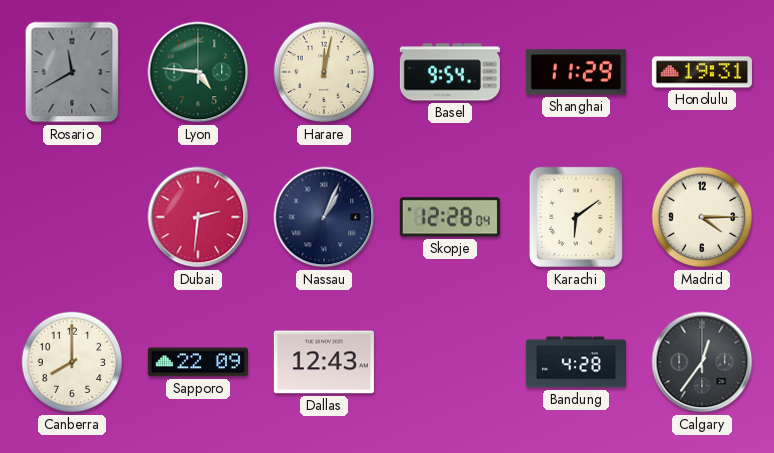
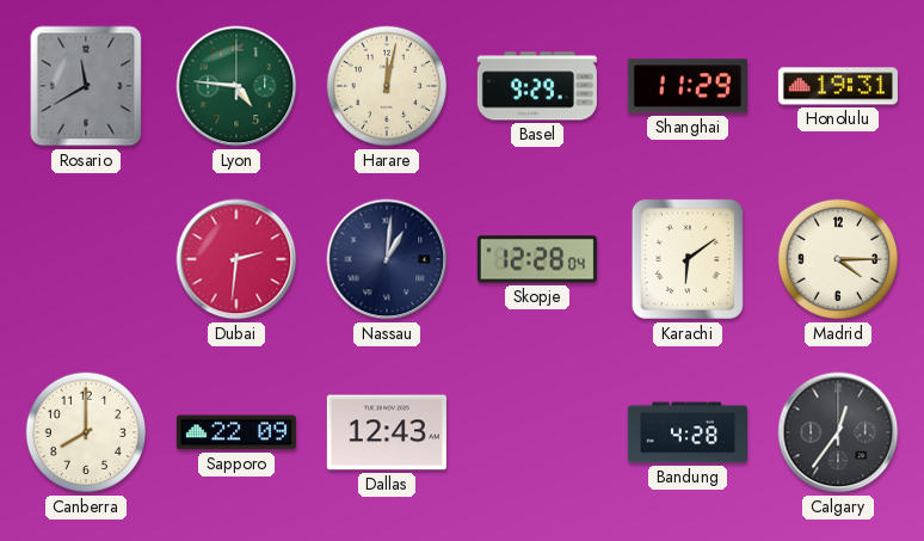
Basel: 9:54 -> 9:29
Nassau: 1:04 -> 1:01
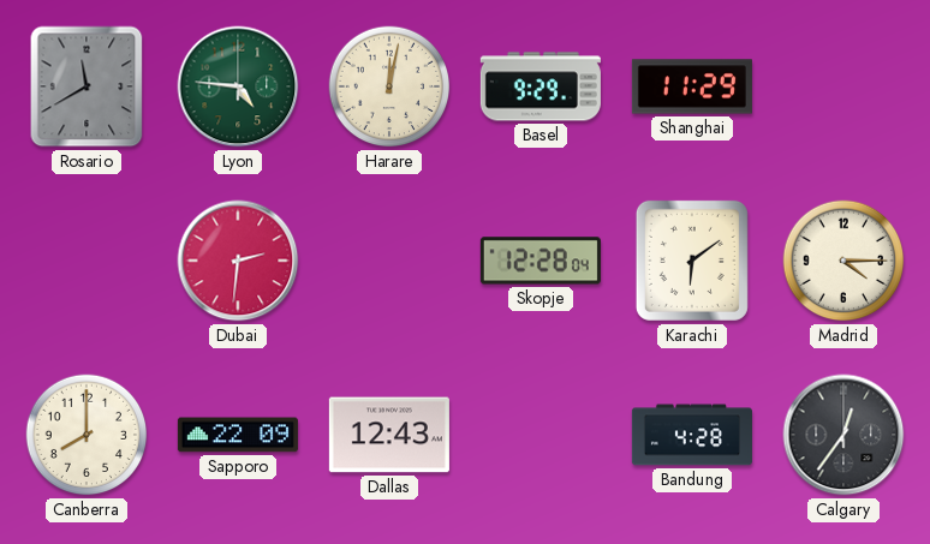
Honolulu: 19:31 -> none
Nassau: 1:01 -> none
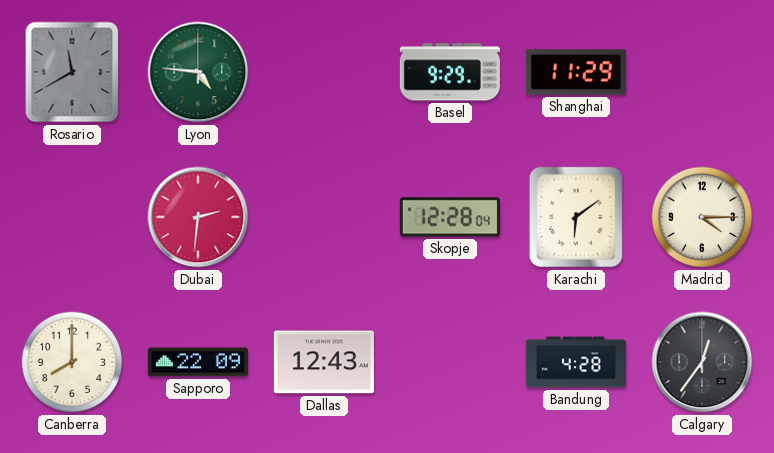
Harare: 12:02 -> none
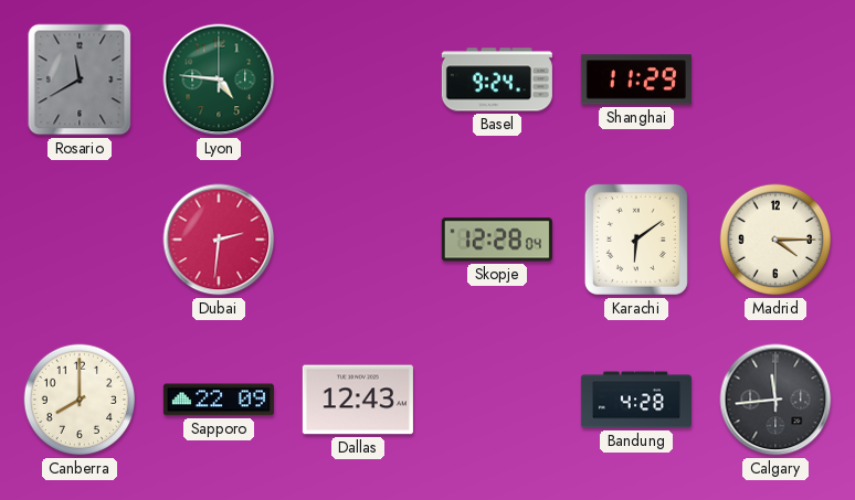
Basel: 9:29 -> 9:24
Calgary: 12:36 -> 11:44
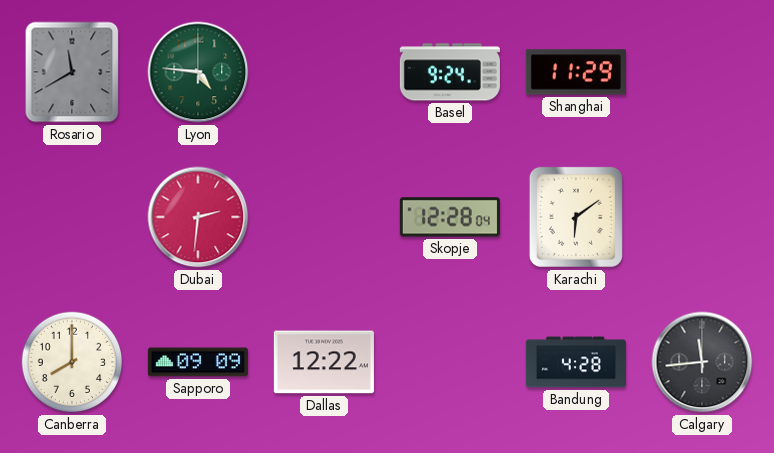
Madrid: 4:15 -> none
Sapporo: 22:09 -> 09:09
Dallas: 12:43 -> 12:22
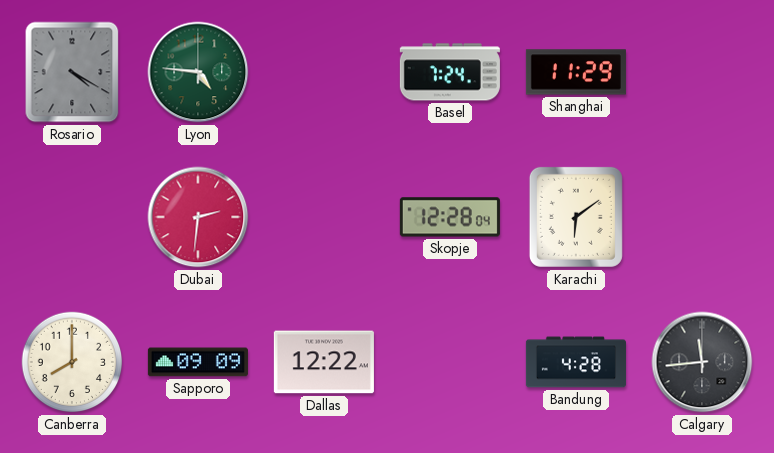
Rosario: 11:40 -> 4:20
Basel: 9:24 -> 7:24
